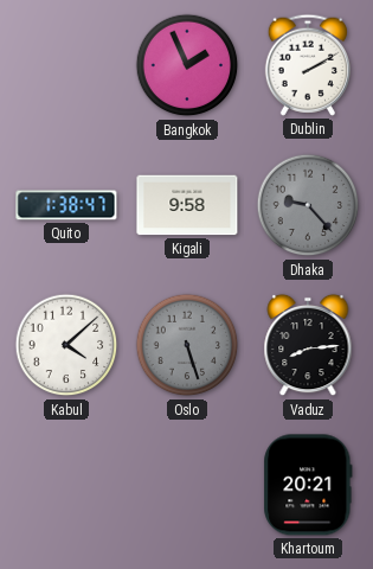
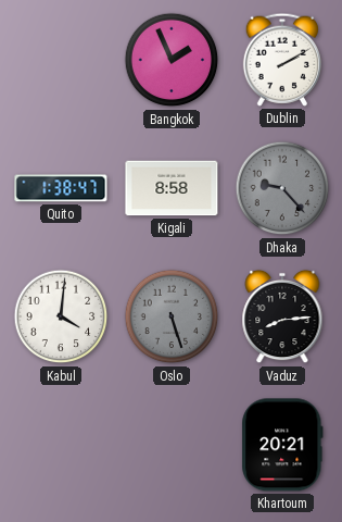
Kigali: 9:58 -> 8:58
Kabul: 4:08 -> 4:01
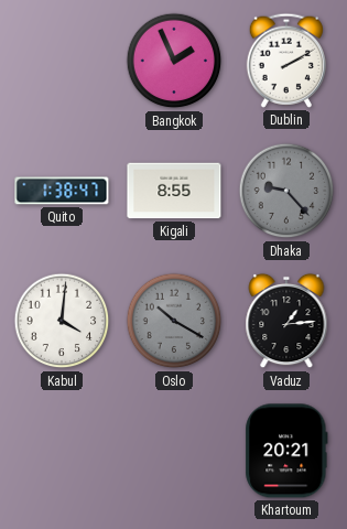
Kigali: 8:58 -> 8:55
Oslo: 5:27 -> 10:20
Vaduz: 8:14 -> 1:14
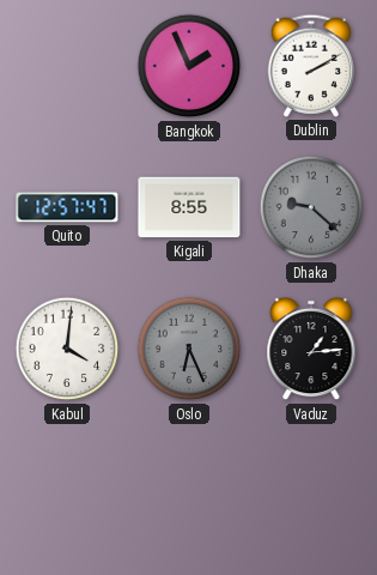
Quito: 1:38 -> 12:57
Dhaka: 9:23 -> 9:22
Oslo: 10:20 -> 6:26
Khartoum: 20:21 -> none
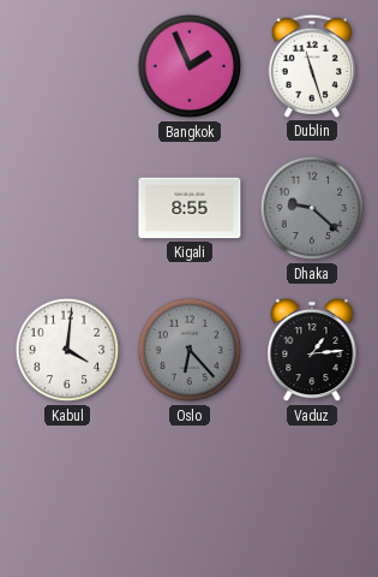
Dublin: 2:10 -> 11:27
Quito: 12:57 -> none
Oslo: 6:26 -> 6:23
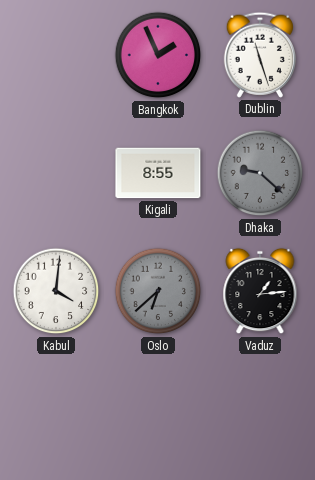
Oslo: 6:23 -> 6:38
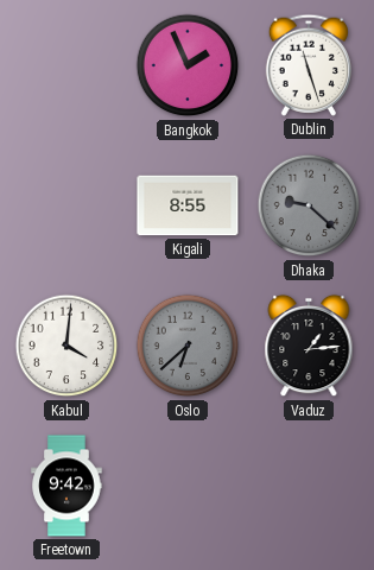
Freetown: none -> 9:42
